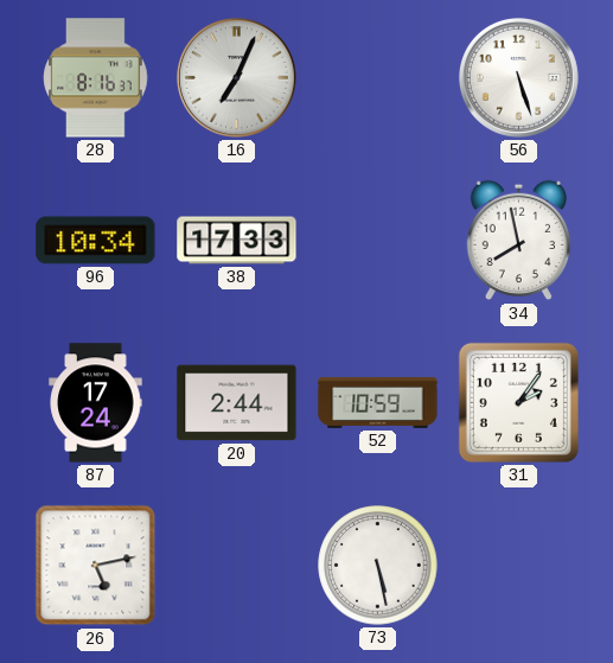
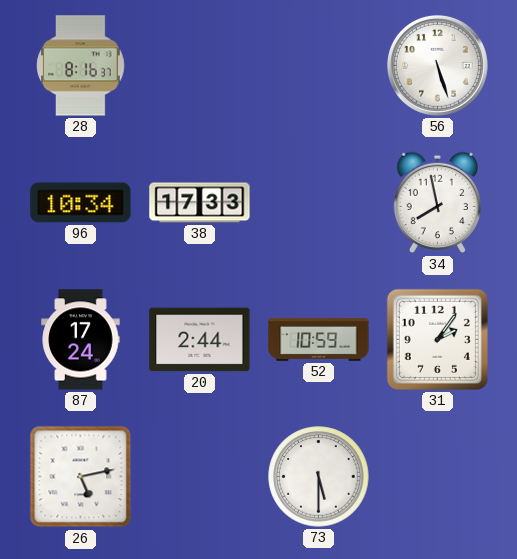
16: 7:04 -> none
73: 5:28 -> 5:30
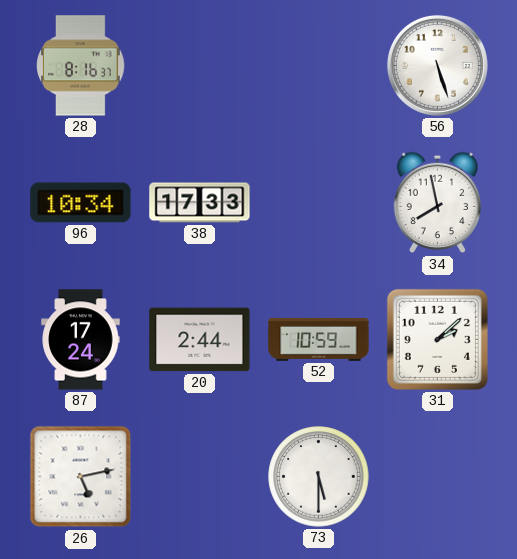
31: 2:06 -> 2:08
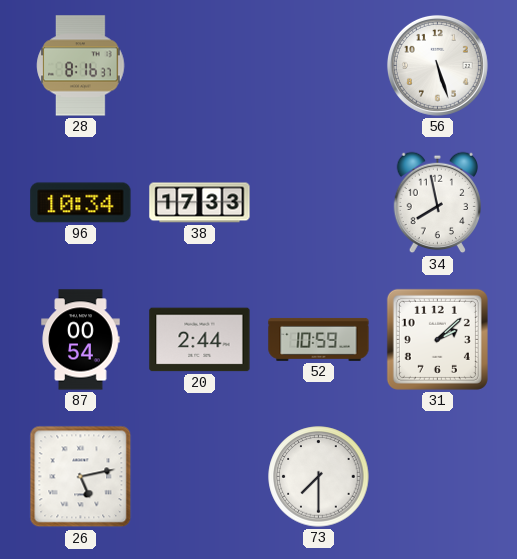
87: 17:24 -> 00:54
73: 5:30 -> 7:30
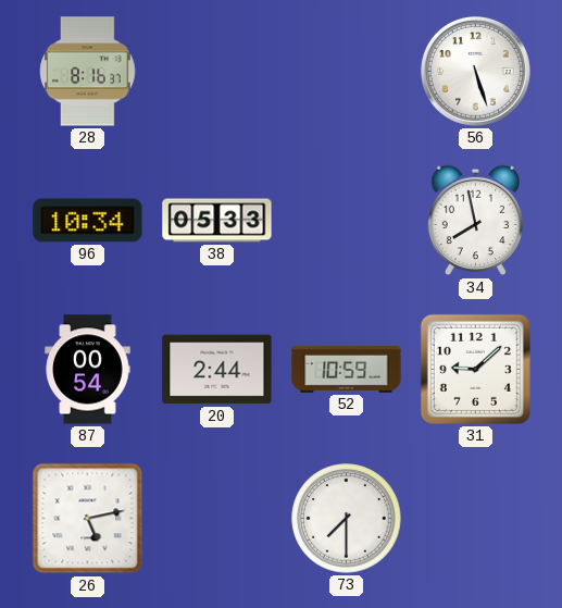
38: 17:33 -> 05:33
31: 2:08 -> 9:08
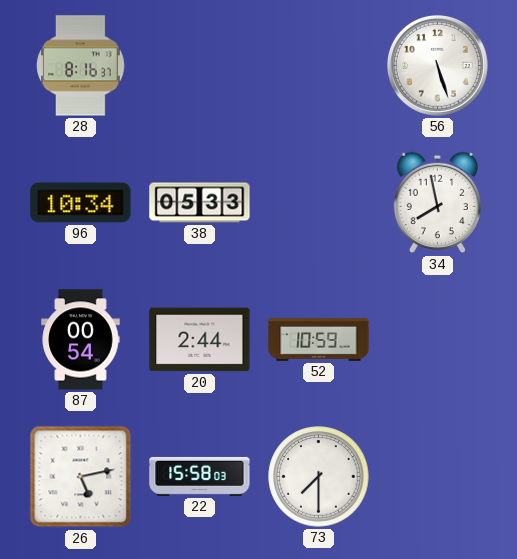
31: 9:08 -> none
22: none -> 15:58
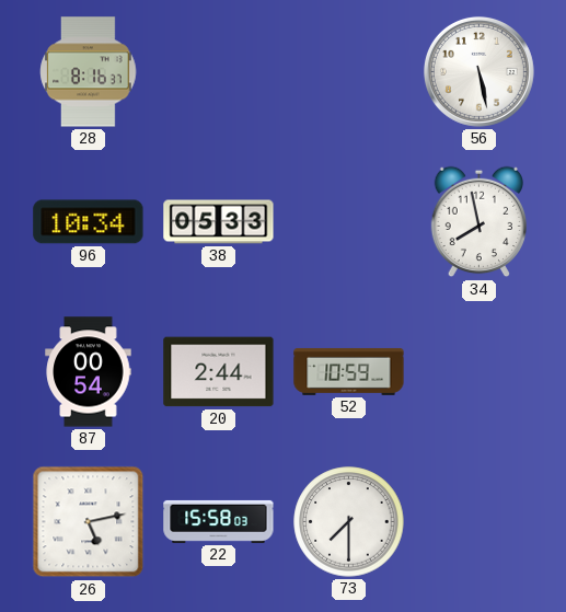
56: 5:27 -> 5:28
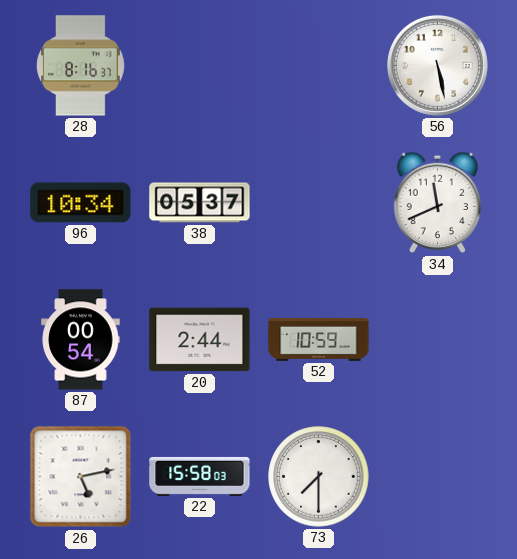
38: 05:33 -> 05:37
34: 7:58 -> 11:41
